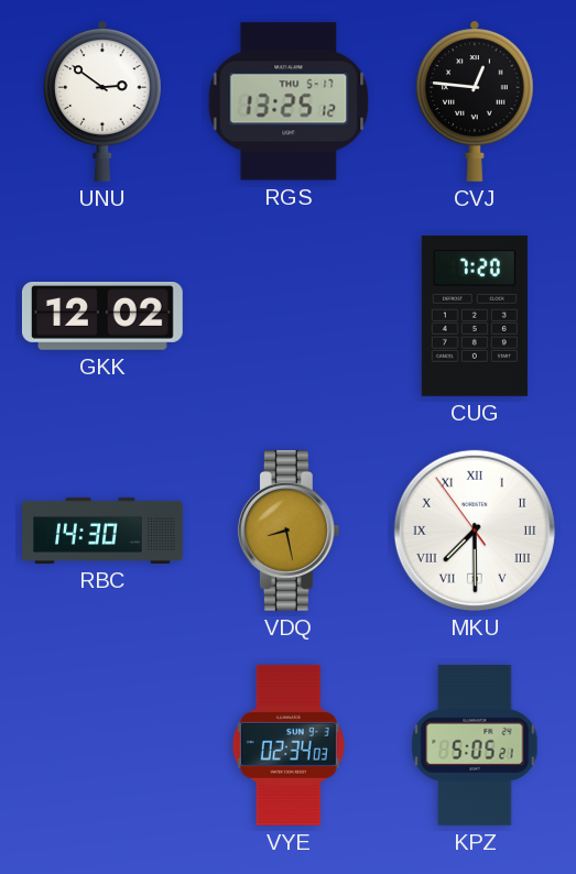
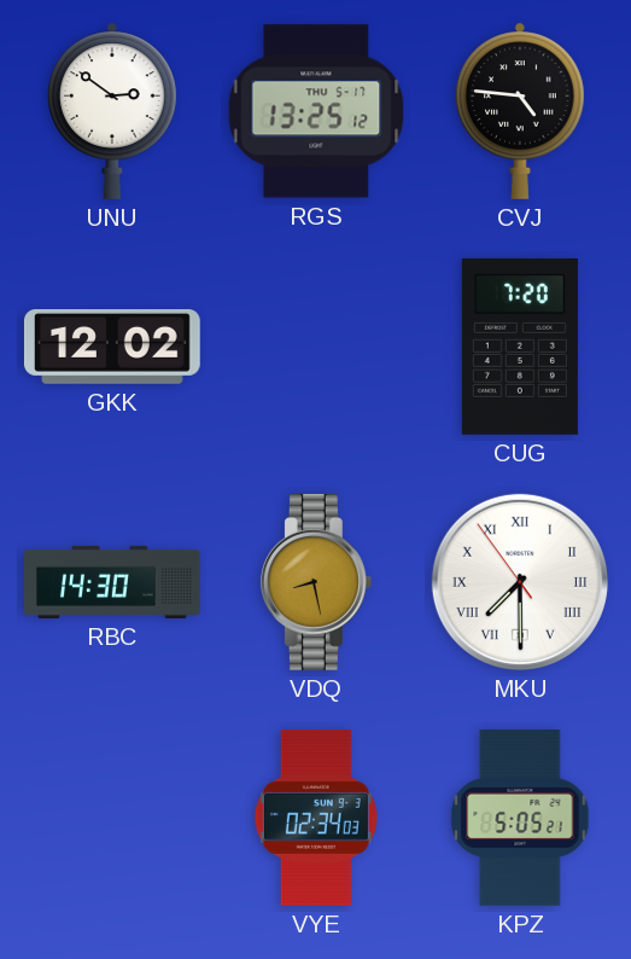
CVJ: 12:46 -> 4:46
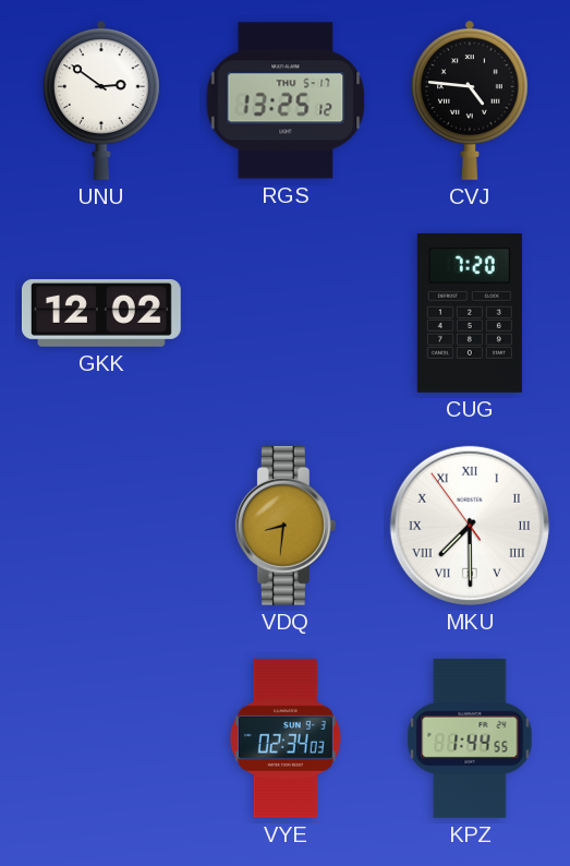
RBC: 14:30 -> none
VDQ: 8:28 -> 8:31
KPZ: 5:05 -> 1:44
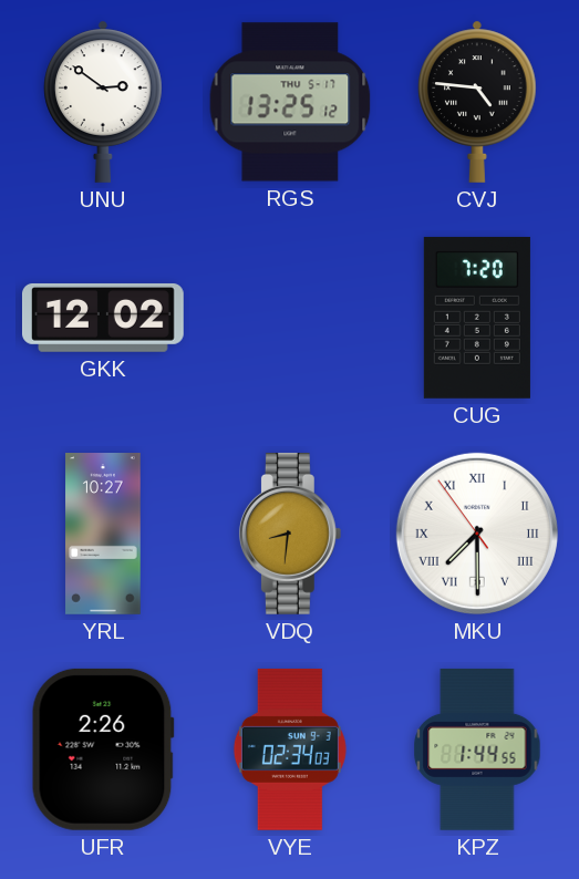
YRL: none -> 10:27
UFR: none -> 2:26
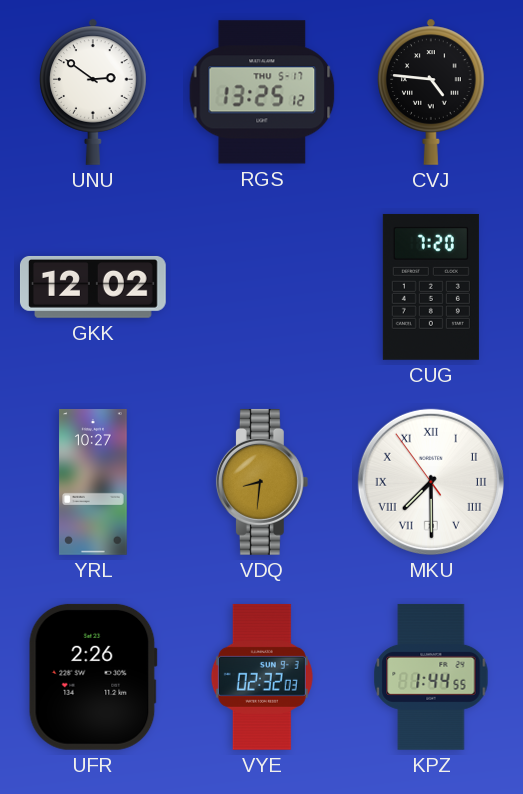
VYE: 02:34 -> 02:32
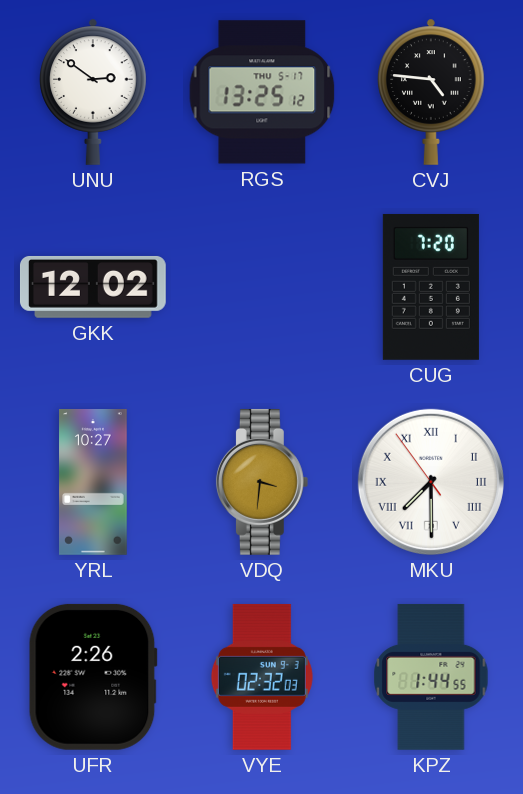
VDQ: 8:31 -> 3:31
